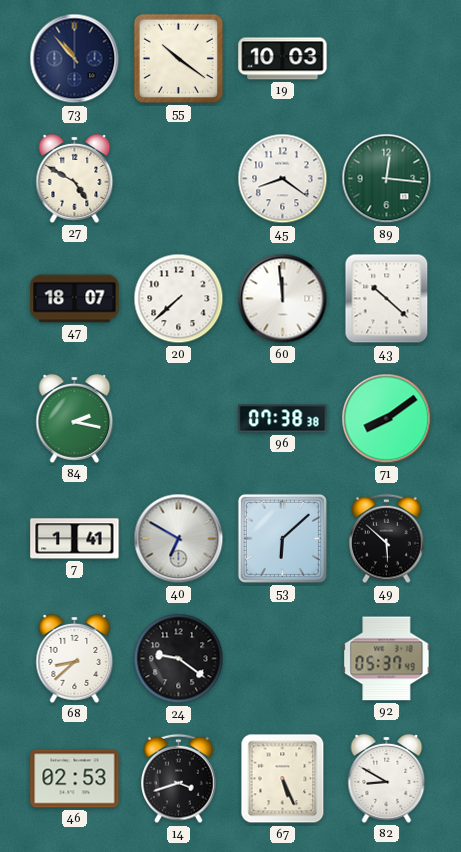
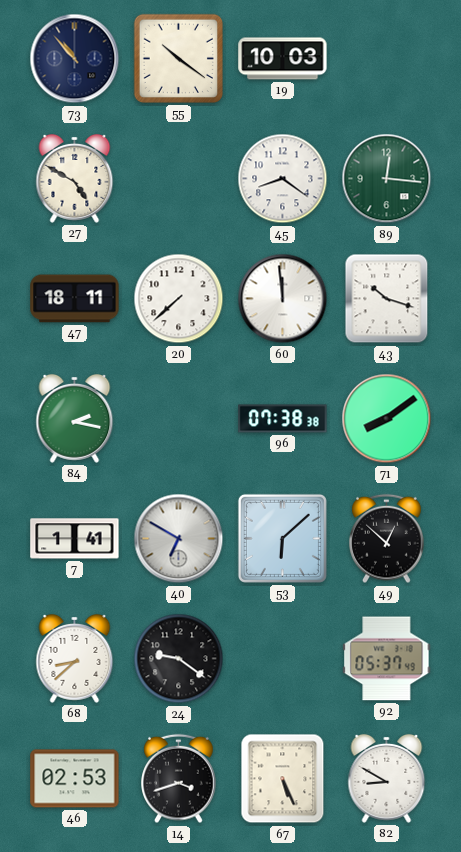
47: 18:07 -> 18:11
43: 10:22 -> 10:18
49: 5:52 -> 12:52
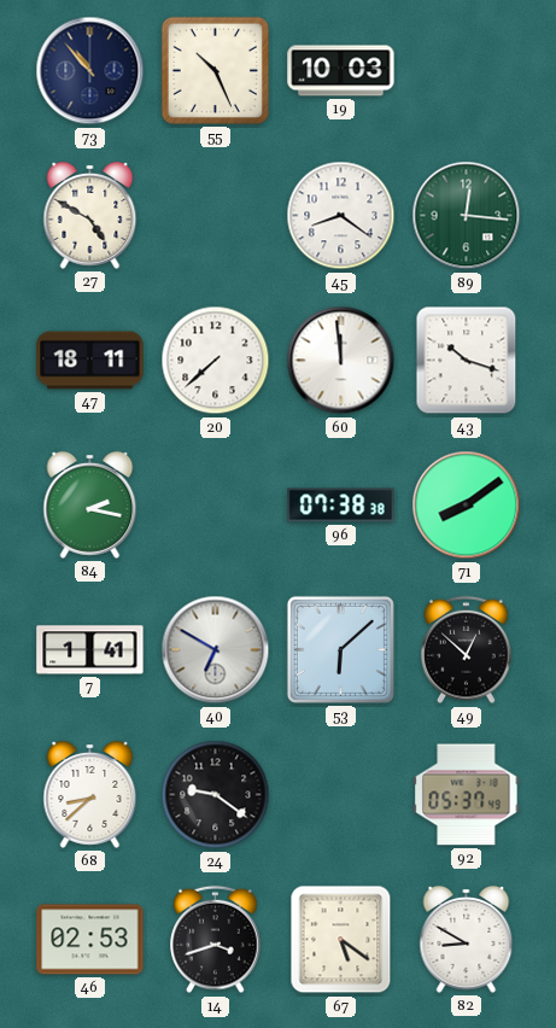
55: 10:21 -> 10:26
67: 5:26 -> 5:21
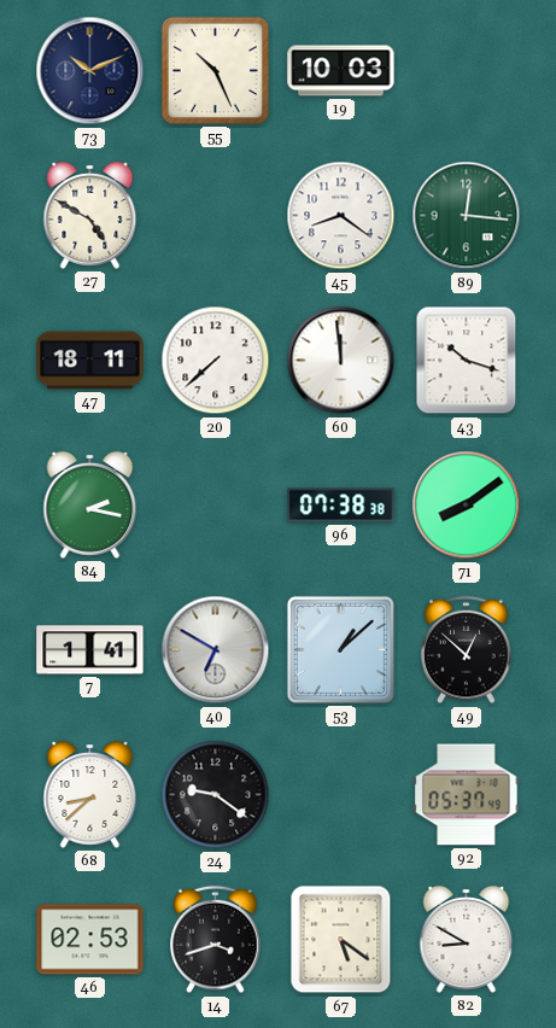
73: 10:53 -> 10:11
53: 6:08 -> 1:08
